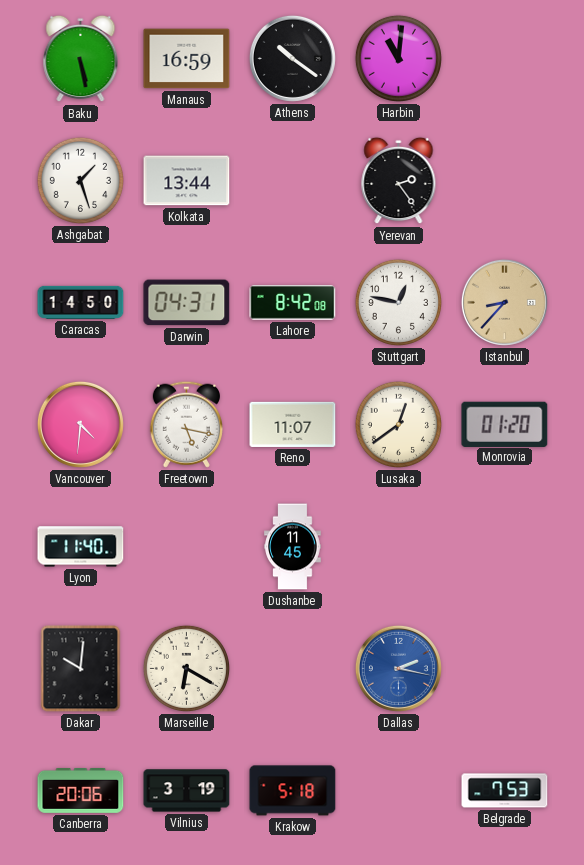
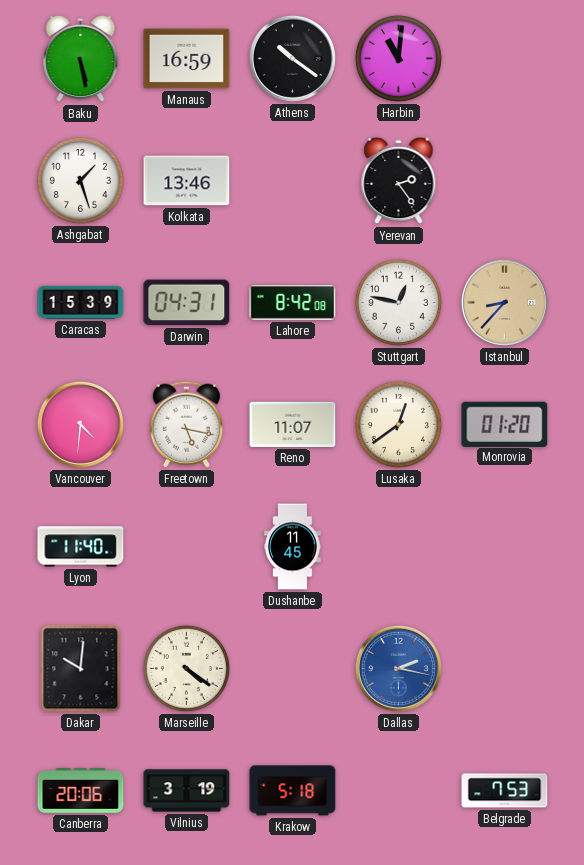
Kolkata: 13:44 -> 13:46
Caracas: 14:50 -> 15:39
Marseille: 6:20 -> 4:21
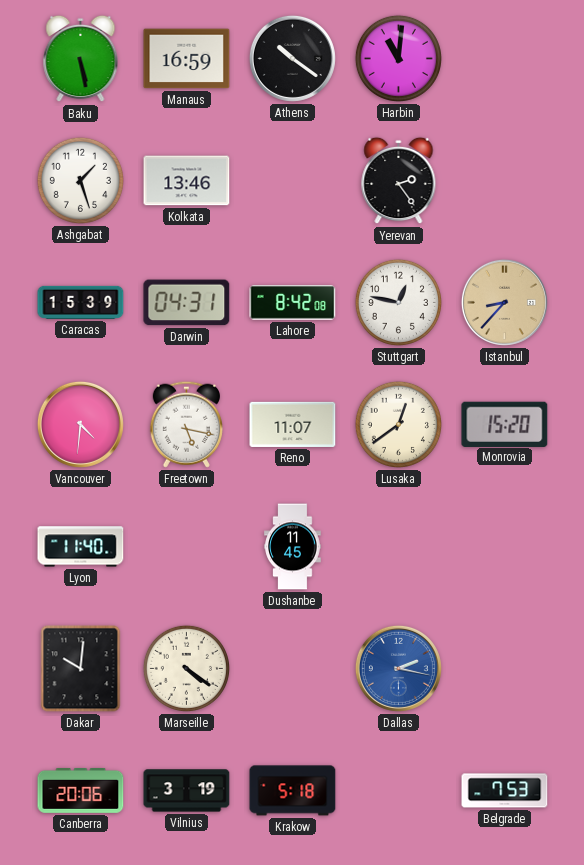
Monrovia: 01:20 -> 15:20
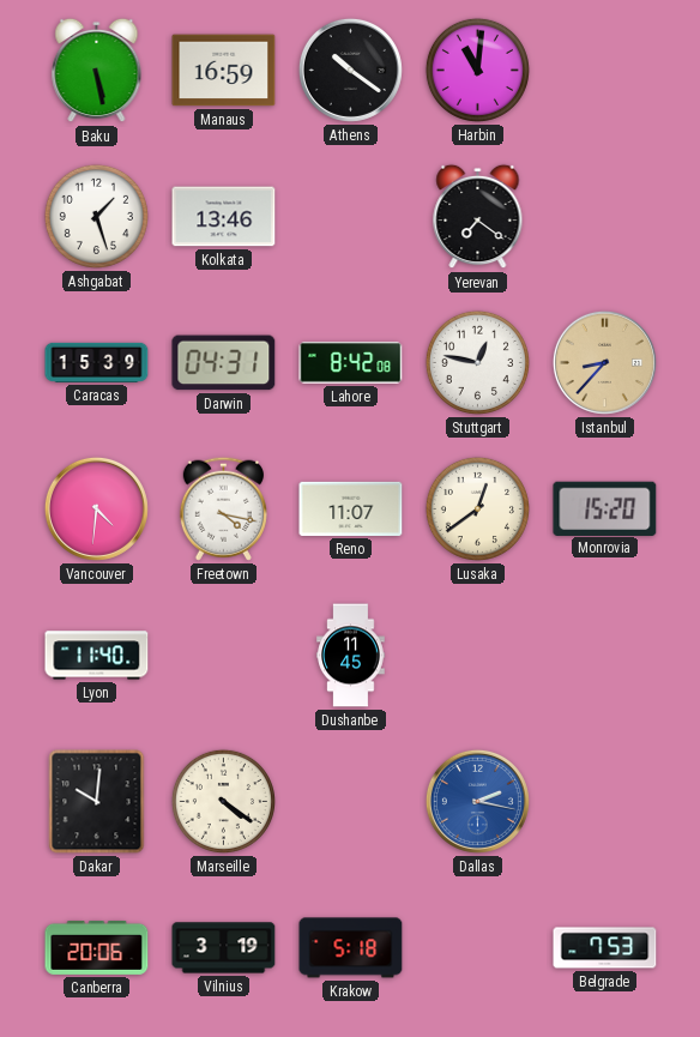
Yerevan: 2:24 -> 7:21
Freetown: 5:17 -> 4:17
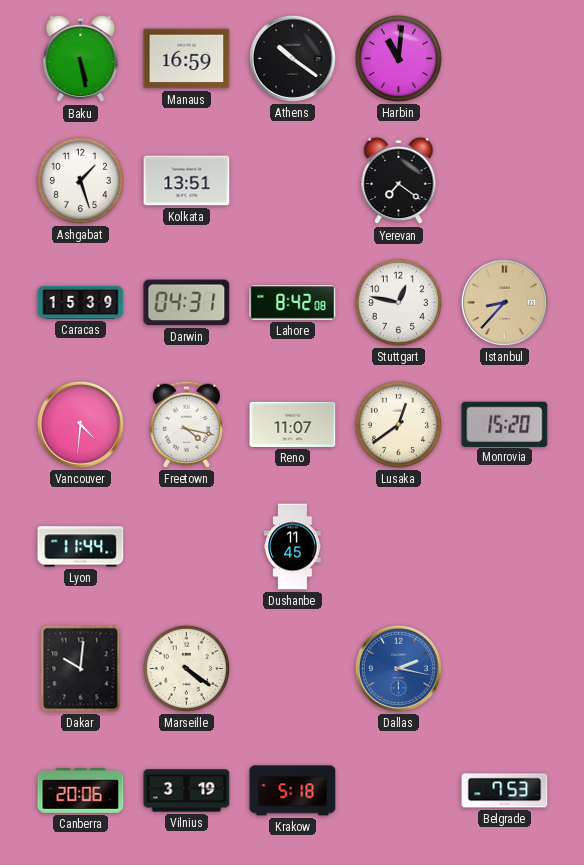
Kolkata: 13:46 -> 13:51
Lyon: 11:40 -> 11:44
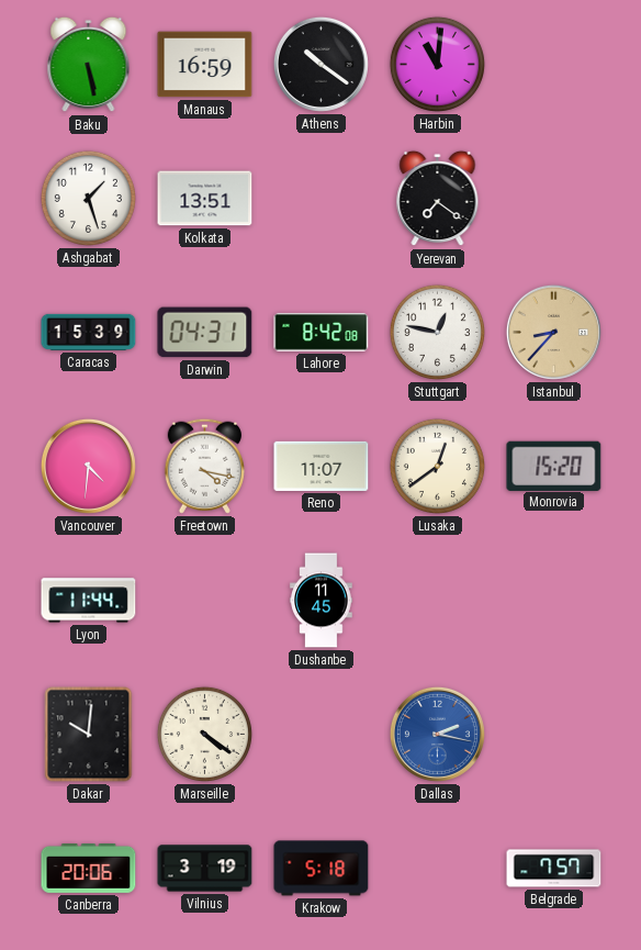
Belgrade: 7:53 -> 7:57
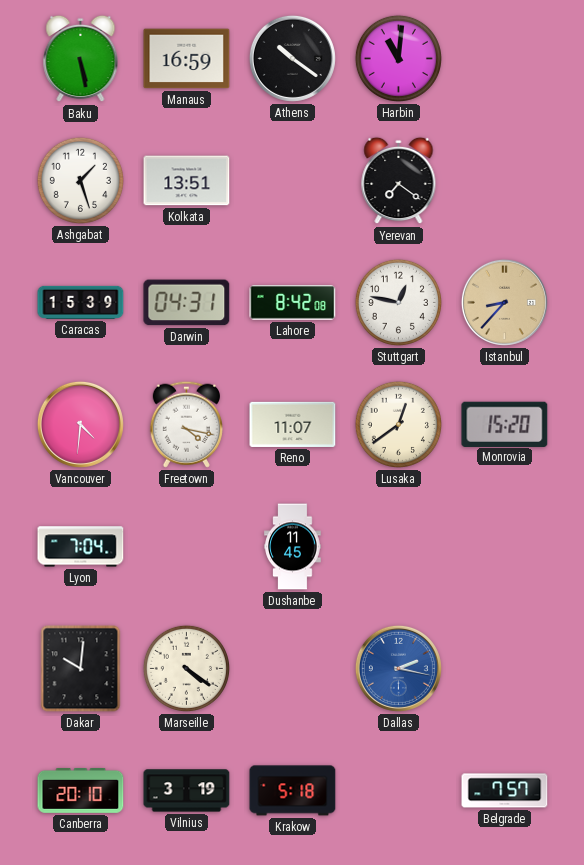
Lyon: 11:44 -> 7:04
Canberra: 20:06 -> 20:10
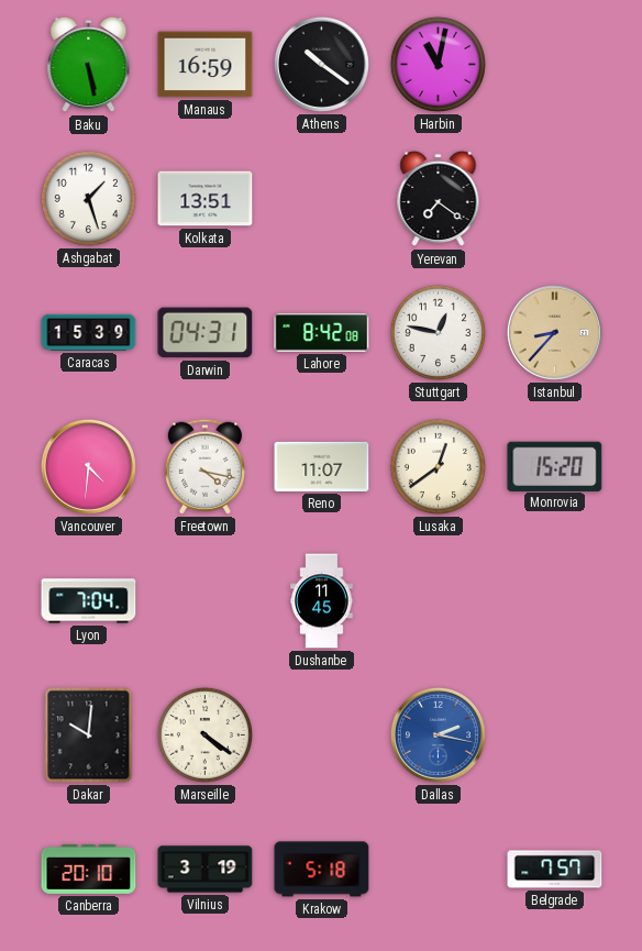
Harbin: 11:01 -> 11:02
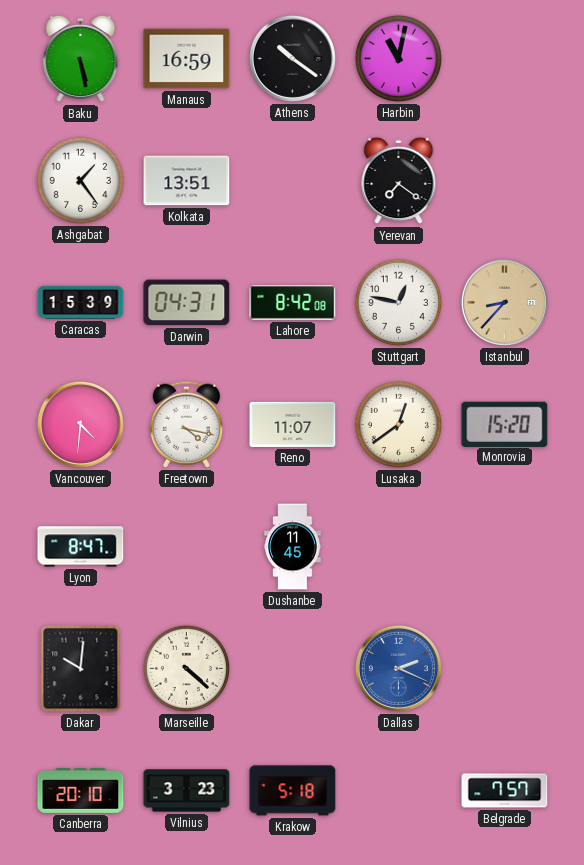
Ashgabat: 1:27 -> 1:24
Lyon: 7:04 -> 8:47
Marseille: 4:21 -> 4:22
Dallas: 2:17 -> 2:19
Vilnius: 3:19 -> 3:23
